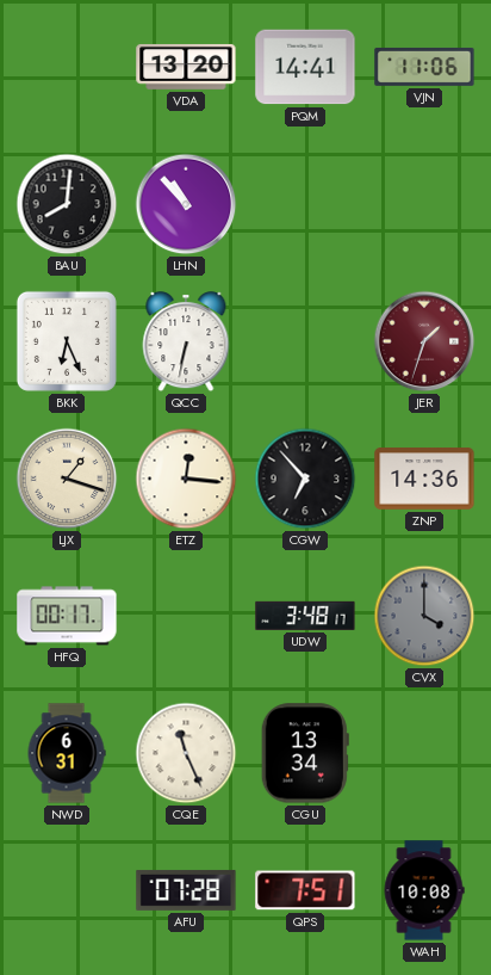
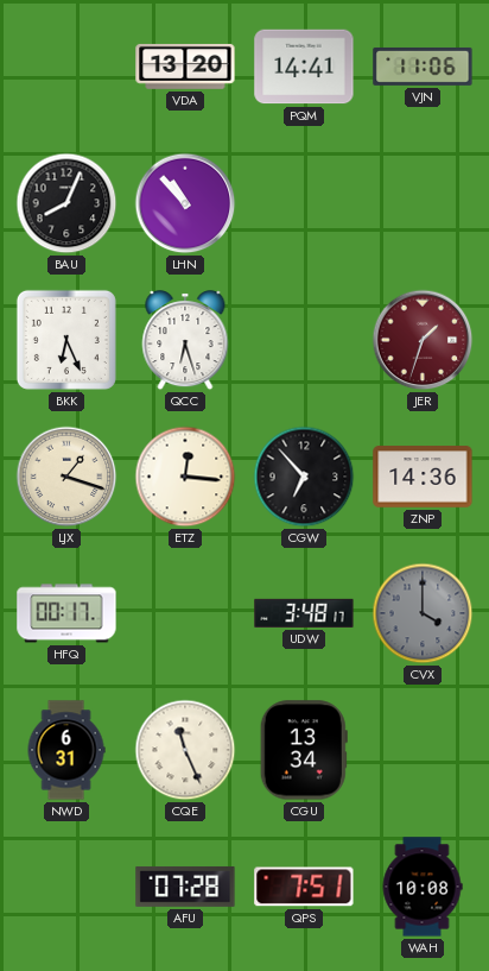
BAU: 8:01 -> 8:04
QCC: 6:32 -> 6:27
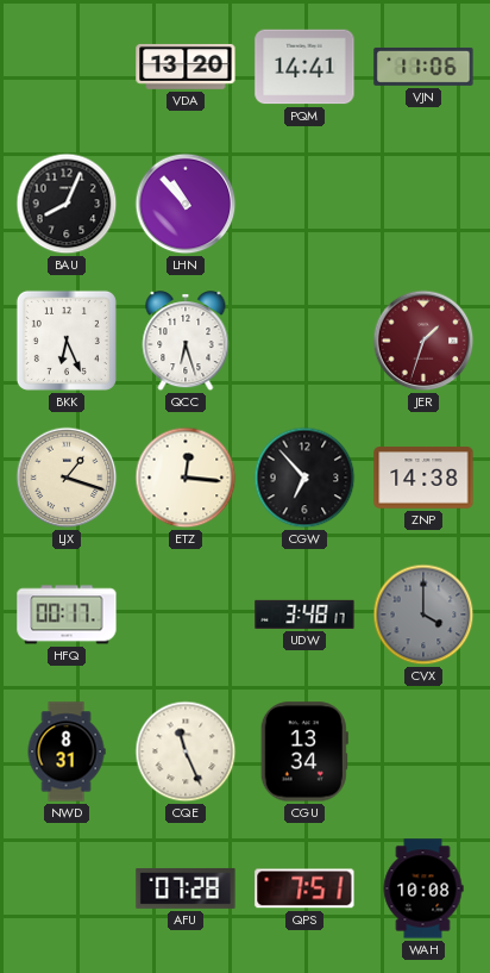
ZNP: 14:36 -> 14:38
NWD: 6:31 -> 8:31
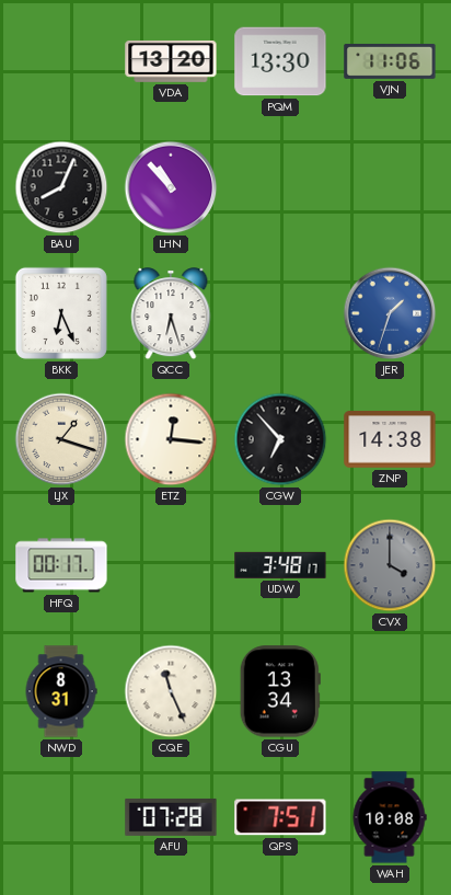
PQM: 14:41 -> 13:30
JER dial: burgundy -> blue
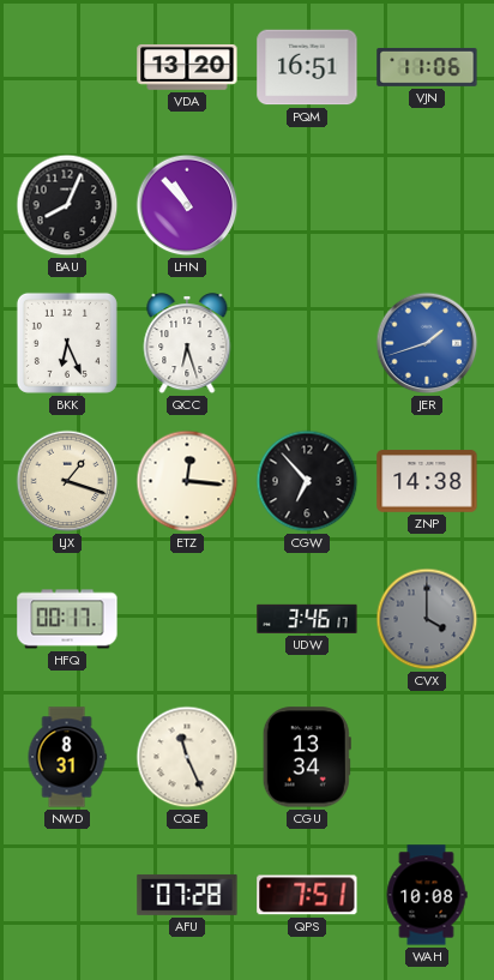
PQM: 13:30 -> 16:51
JER: 1:33 -> 1:42
UDW: 3:48 -> 3:46
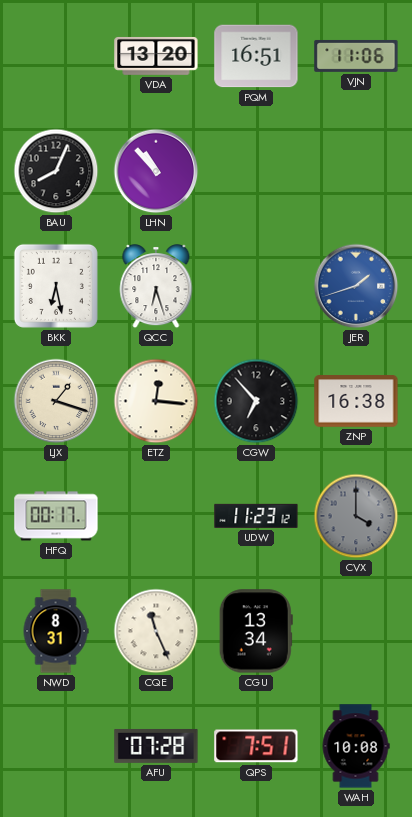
BKK: 6:26 -> 6:28
ZNP: 14:38 -> 16:38
UDW: 3:46 -> 11:23
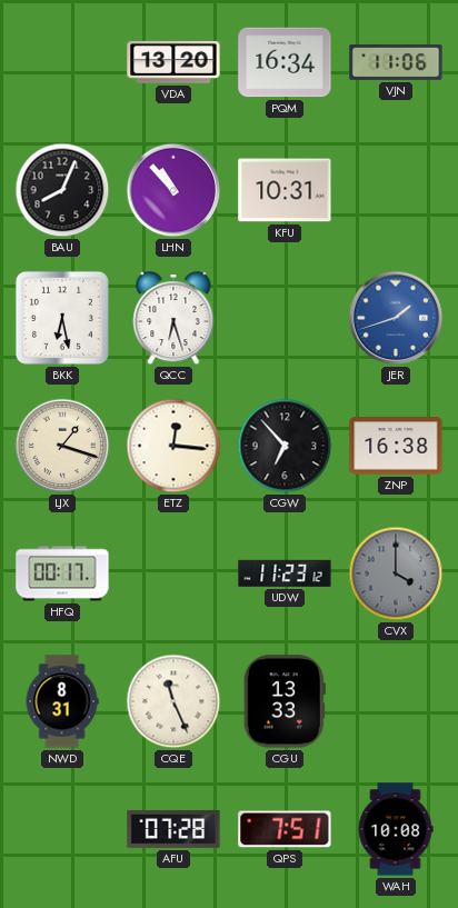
PQM: 16:51 -> 16:34
KFU: none -> 10:31
CGU: 13:34 -> 13:33
